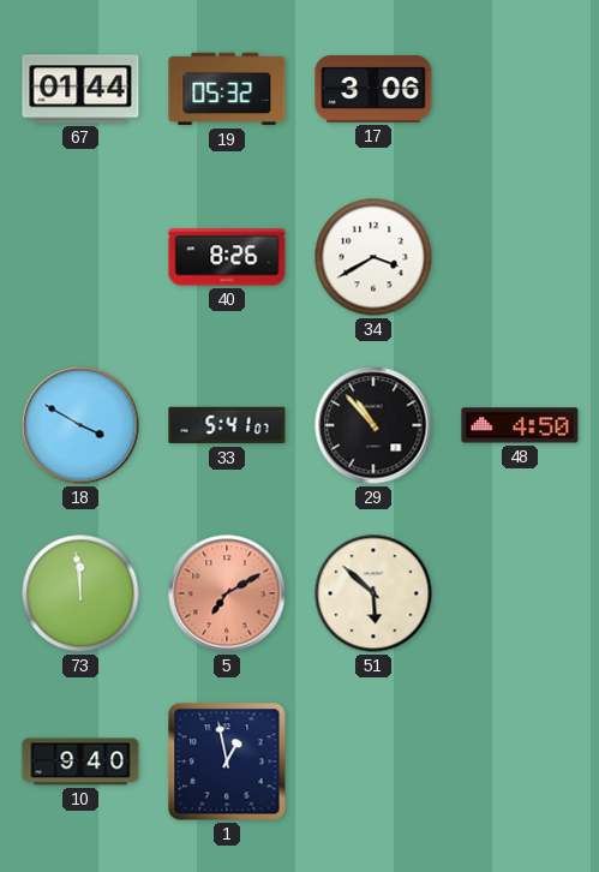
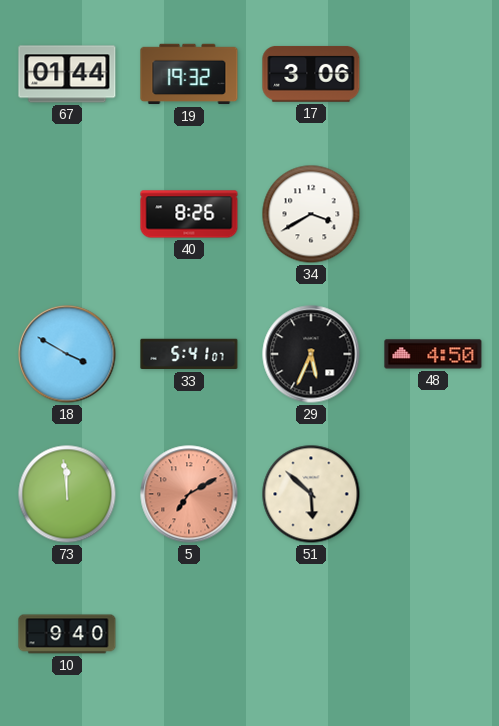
19: 05:32 -> 19:32
29: 10:53 -> 5:34
1: 12:58 -> none
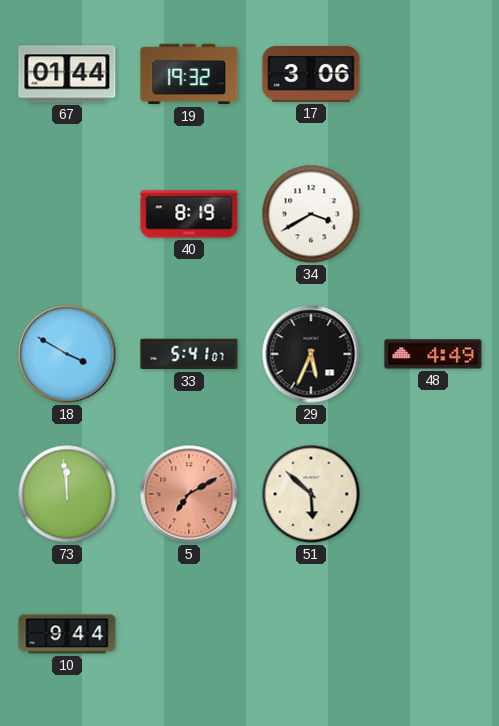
40: 8:26 -> 8:19
48: 4:50 -> 4:49
10: 9:40 -> 9:44
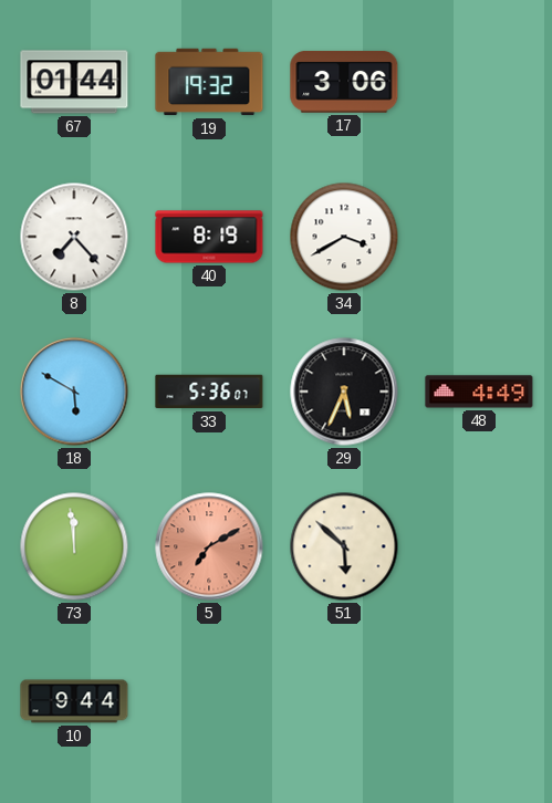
8: none -> 7:23
18: 3:50 -> 5:50
33: 5:41 -> 5:36
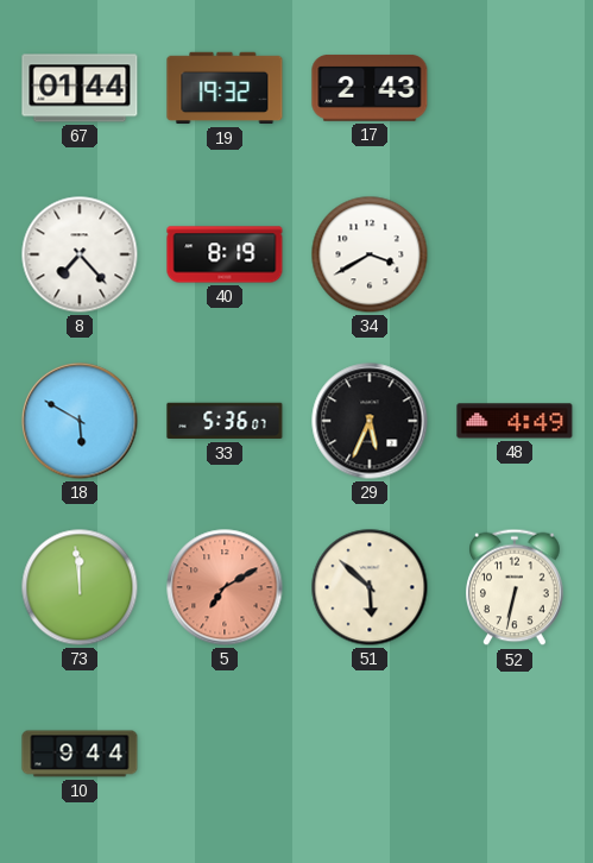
17: 3:06 -> 2:43
52: none -> 6:32
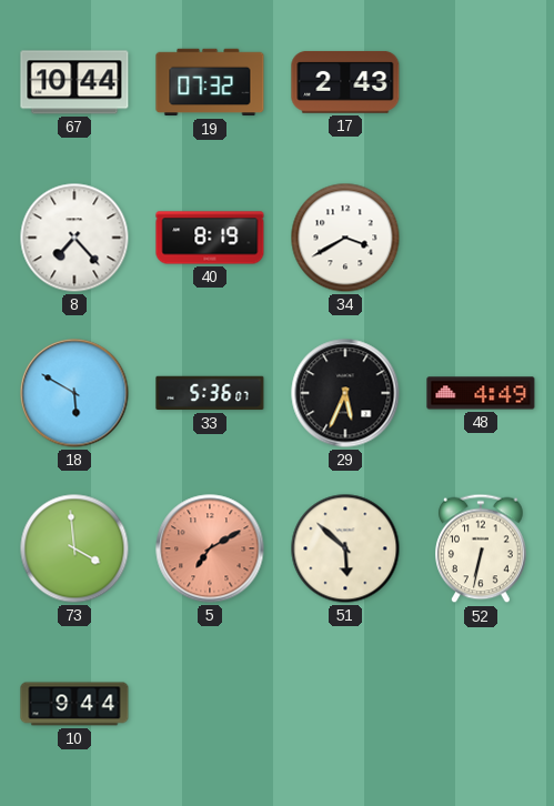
67: 01:44 -> 10:44
19: 19:32 -> 07:32
73: 11:59 -> 3:59
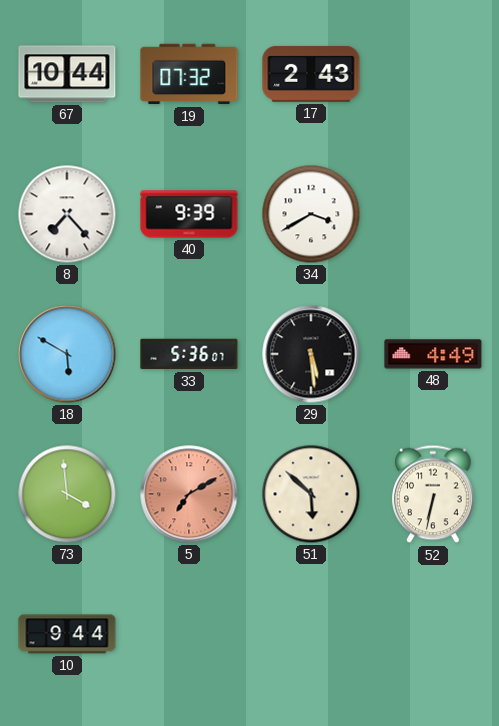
40: 8:19 -> 9:39
29: 5:34 -> 5:29
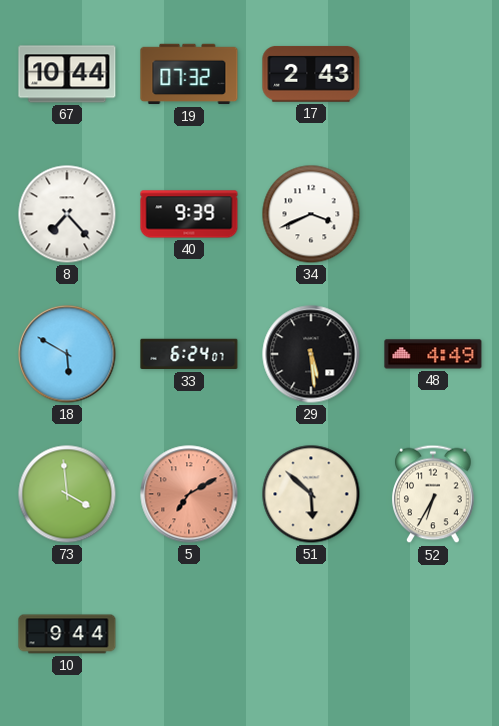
34: 3:40 -> 3:41
33: 5:36 -> 6:24
52: 6:32 -> 6:35
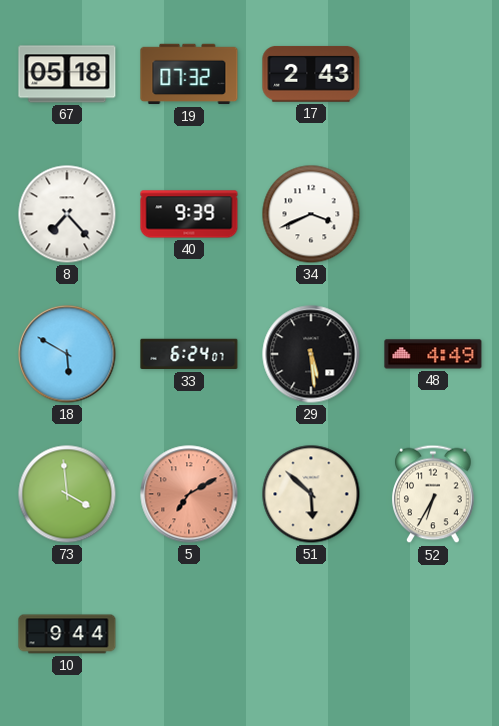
67: 10:44 -> 05:18
